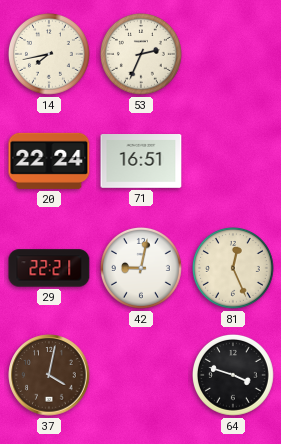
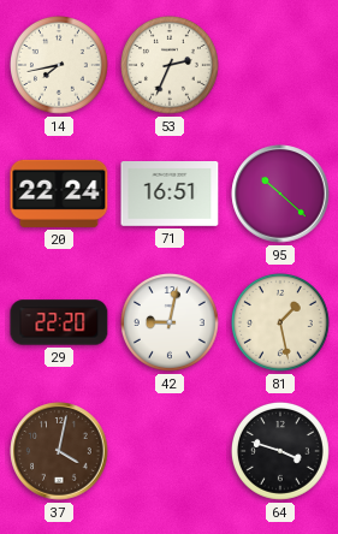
95: none -> 10:22
29: 22:21 -> 22:20
81: 12:26 -> 1:28
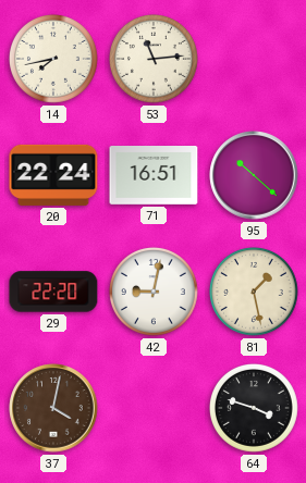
53: 2:34 -> 11:14
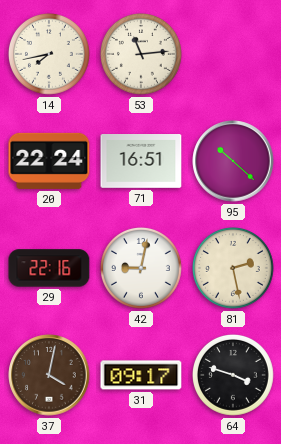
29: 22:20 -> 22:16
81: 1:28 -> 2:28
31: none -> 09:17
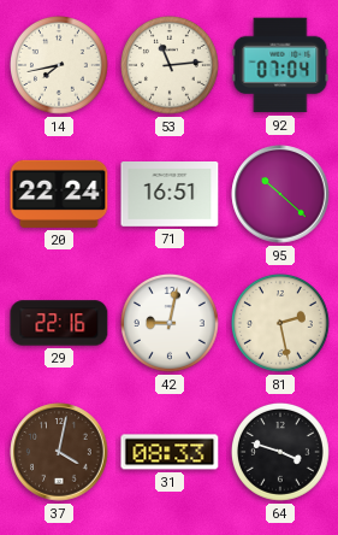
92: none -> 07:04
31: 09:17 -> 08:33
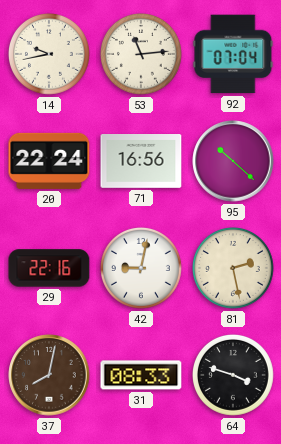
14: 7:43 -> 9:43
71: 16:51 -> 16:56
37: 4:02 -> 8:02
